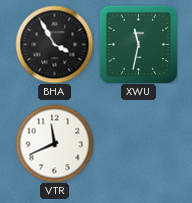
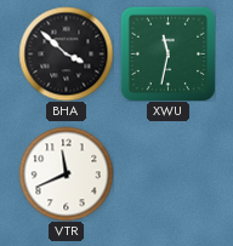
BHA: 3:55 -> 3:52
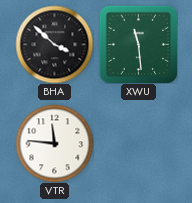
XWU: 11:32 -> 11:29
VTR: 11:41 -> 11:46
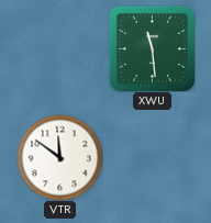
BHA: 3:52 -> none
VTR: 11:46 -> 11:51
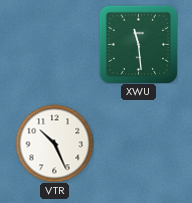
VTR: 11:51 -> 10:26
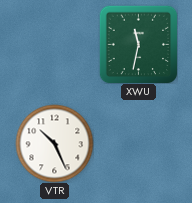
XWU: 11:29 -> 11:32
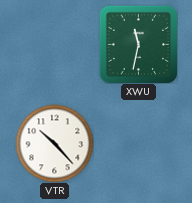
VTR: 10:26 -> 10:23
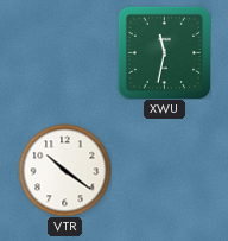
VTR: 10:23 -> 10:21
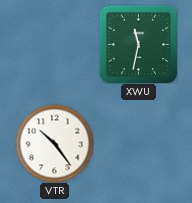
VTR: 10:21 -> 10:24
